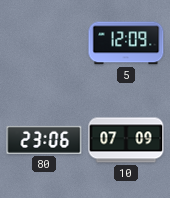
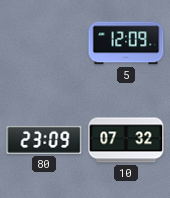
80: 23:06 -> 23:09
10: 07:09 -> 07:32
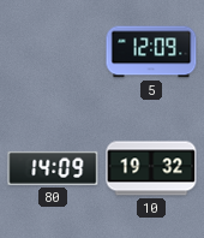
80: 23:09 -> 14:09
10: 07:32 -> 19:32
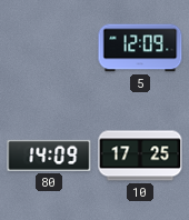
10: 19:32 -> 17:25
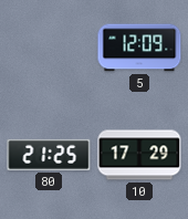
80: 14:09 -> 21:25
10: 17:25 -> 17:29
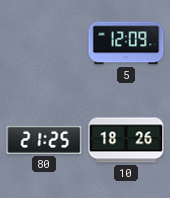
10: 17:29 -> 18:26
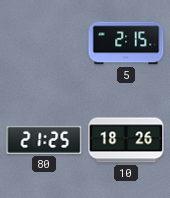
5: 12:09 -> 2:15
